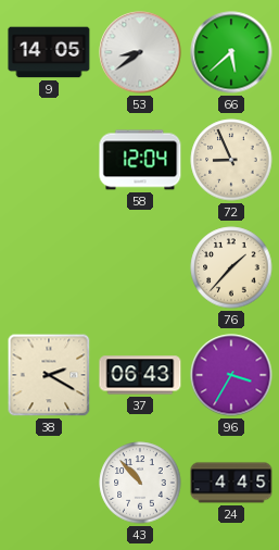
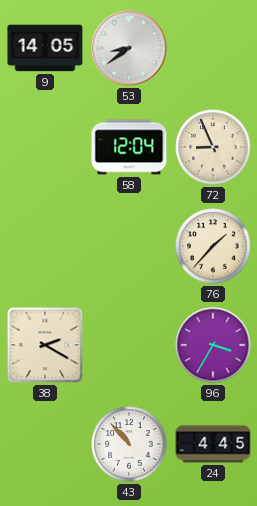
66: 5:38 -> none
37: 06:43 -> none
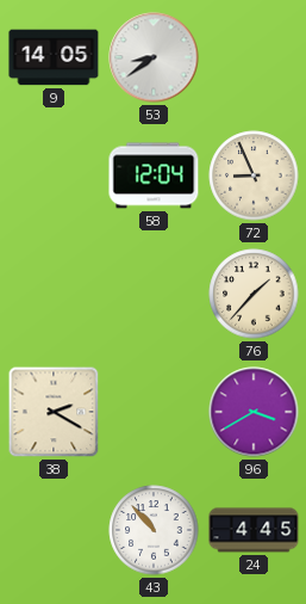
96: 3:35 -> 3:40
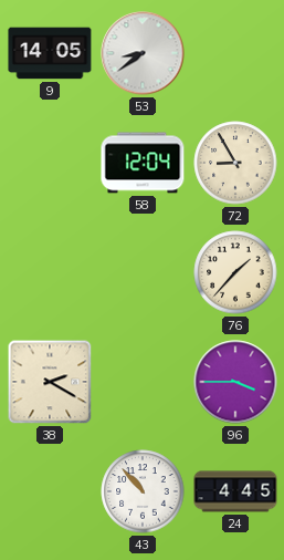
72: 8:56 -> 8:55
96: 3:40 -> 3:45
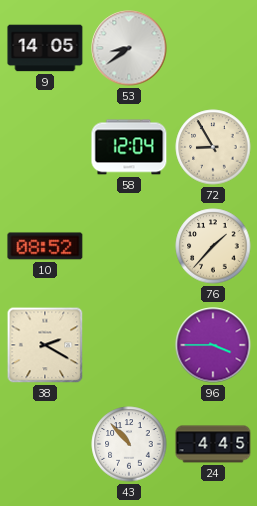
10: none -> 08:52
